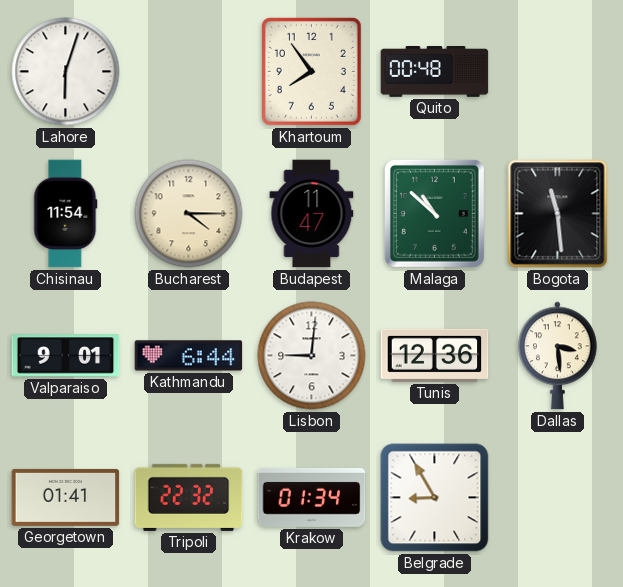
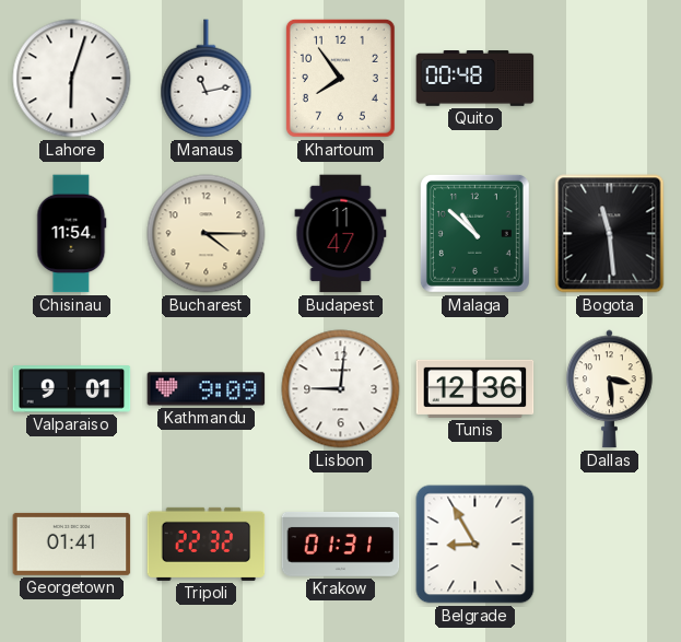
Manaus: none -> 11:13
Kathmandu: 6:44 -> 9:09
Krakow: 01:34 -> 01:31
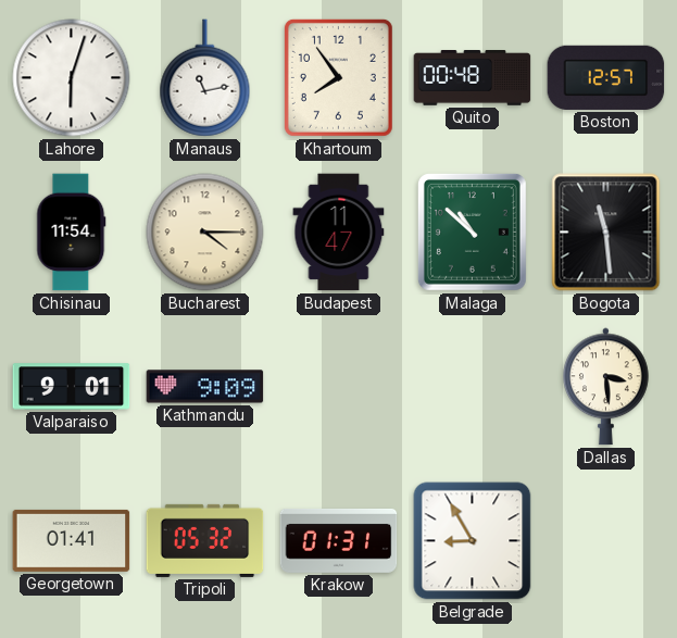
Boston: none -> 12:57
Lisbon: 9:01 -> none
Tunis: 12:36 -> none
Tripoli: 22:32 -> 05:32
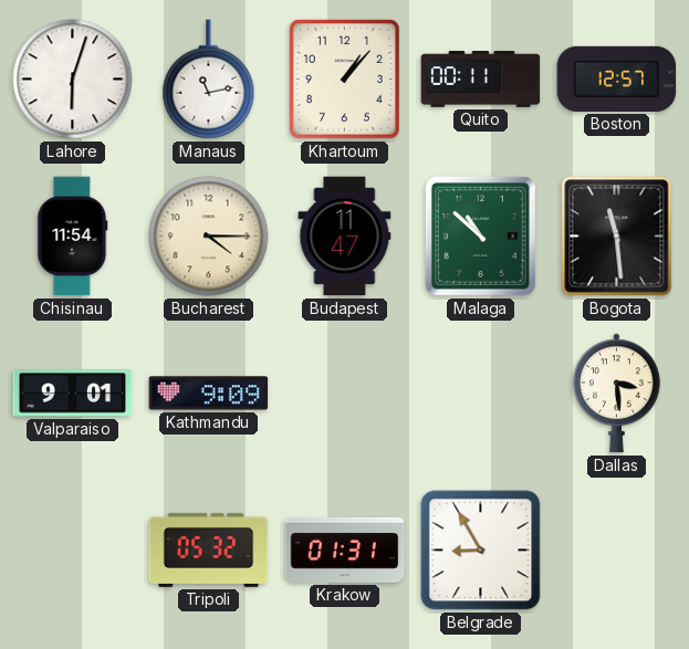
Khartoum: 7:54 -> 1:07
Quito: 00:48 -> 00:11
Georgetown: 01:41 -> none
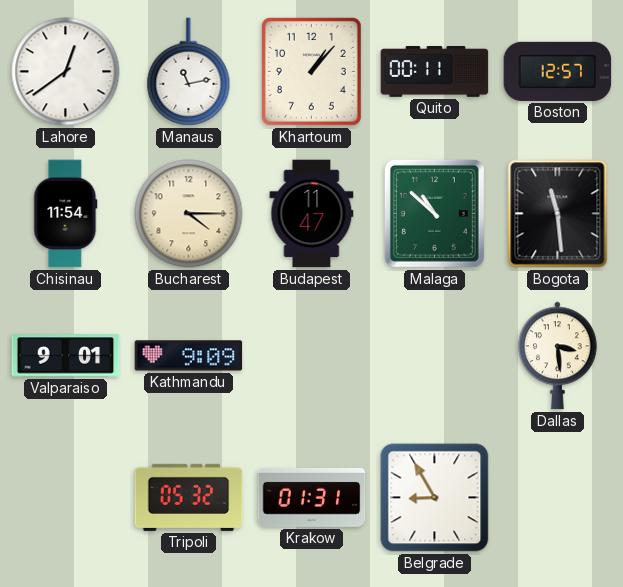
Lahore: 6:03 -> 12:39
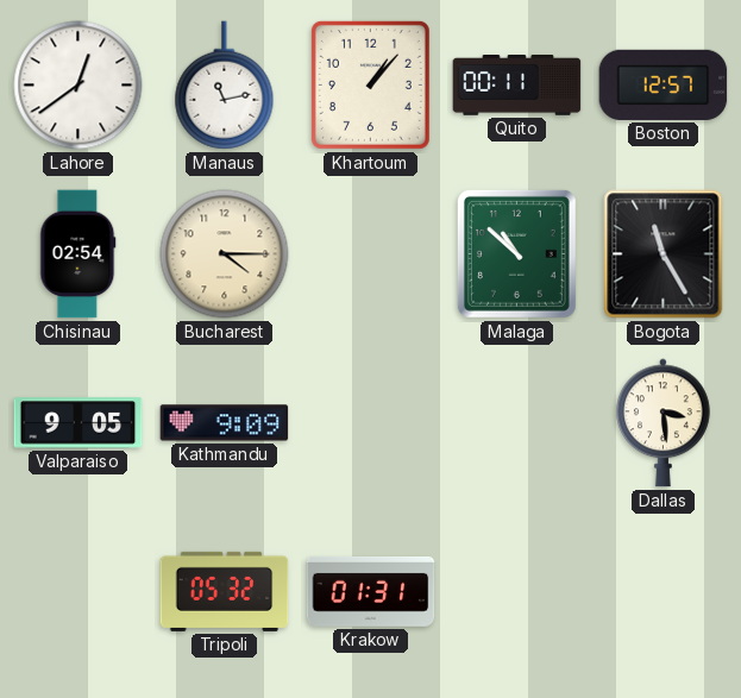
Chisinau: 11:54 -> 02:54
Budapest: 11:47 -> none
Bogota: 11:29 -> 11:25
Valparaiso: 9:01 -> 9:05
Belgrade: 8:55 -> none
